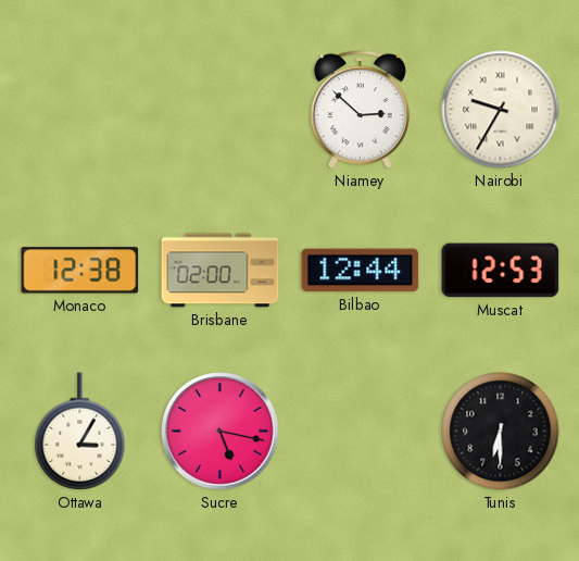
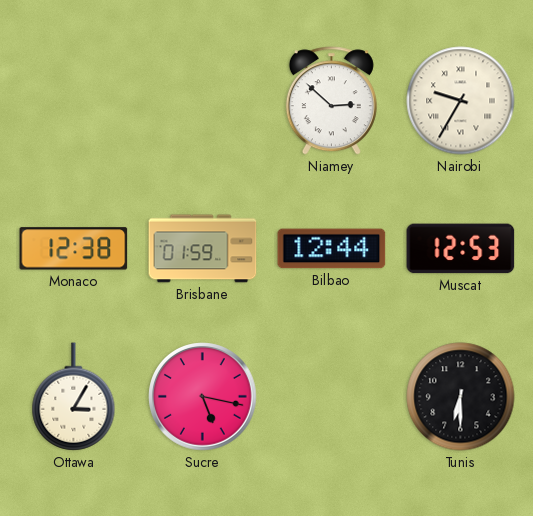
Brisbane: 02:00 -> 01:59
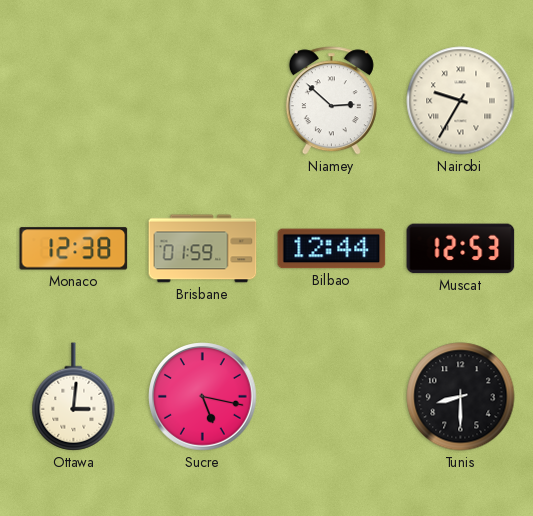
Ottawa: 3:05 -> 3:01
Tunis: 6:30 -> 8:30
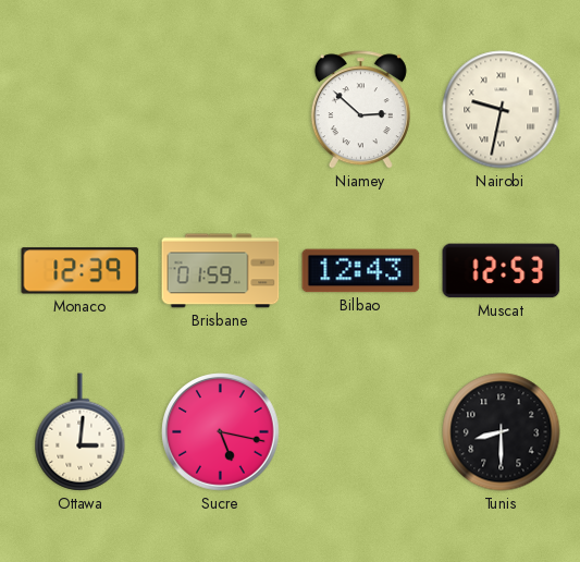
Nairobi: 9:35 -> 9:32
Monaco: 12:38 -> 12:39
Bilbao: 12:44 -> 12:43
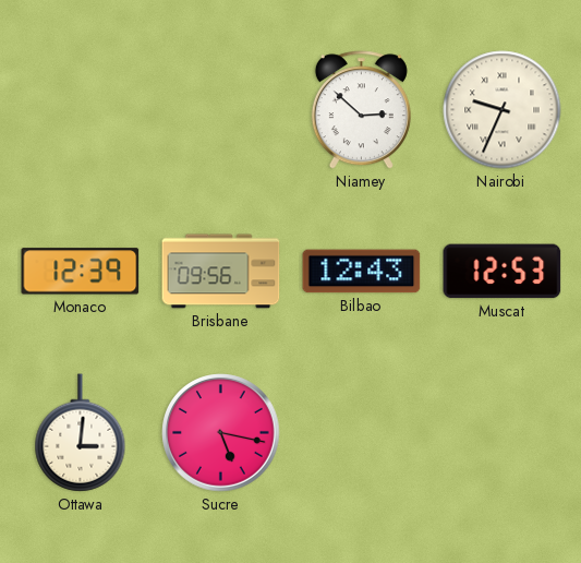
Nairobi: 9:32 -> 9:34
Brisbane: 01:59 -> 09:56
Tunis: 8:30 -> none
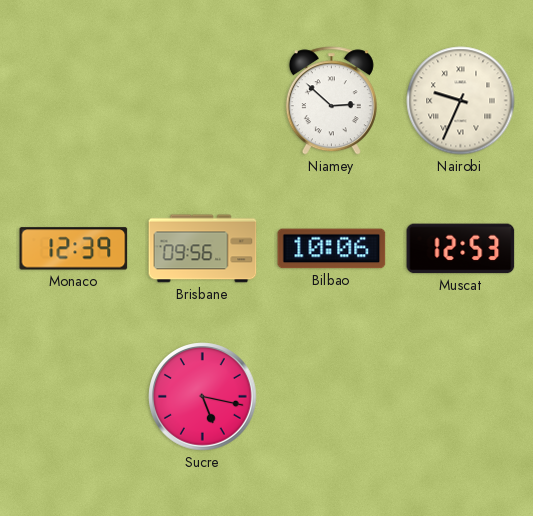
Bilbao: 12:43 -> 10:06
Ottawa: 3:01 -> none
